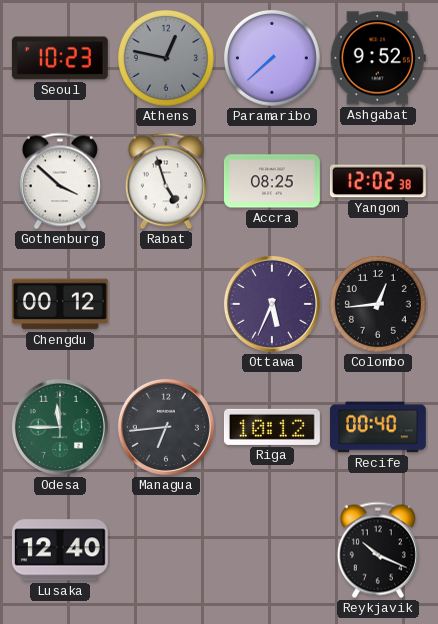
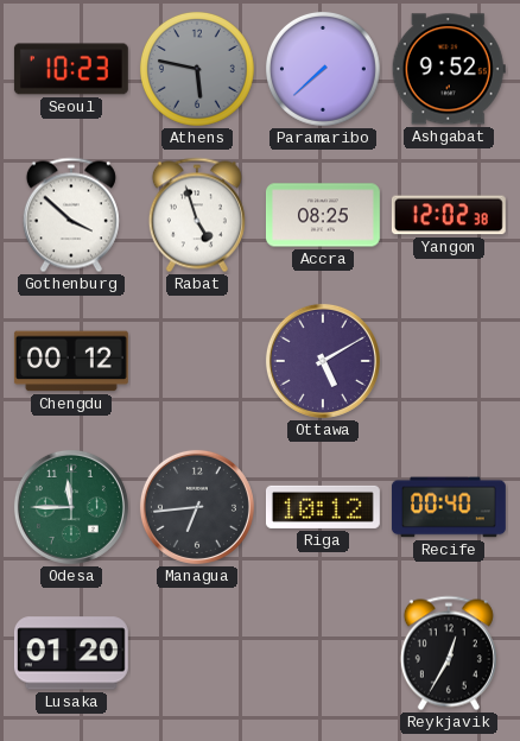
Athens: 12:47 -> 5:47
Ottawa: 5:34 -> 5:10
Colombo: 12:44 -> none
Lusaka: 12:40 -> 01:20
Reykjavik: 10:19 -> 12:35
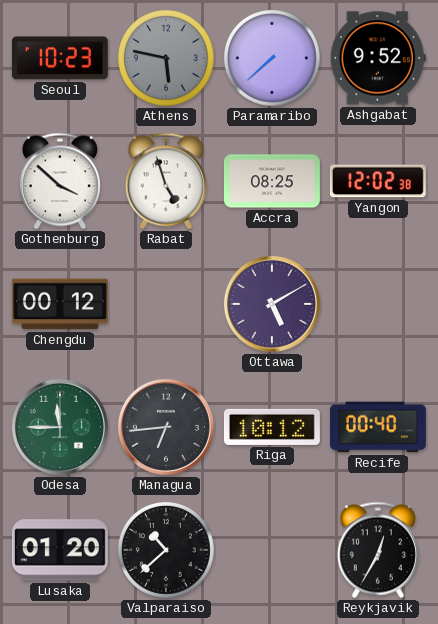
Valparaiso: none -> 10:38
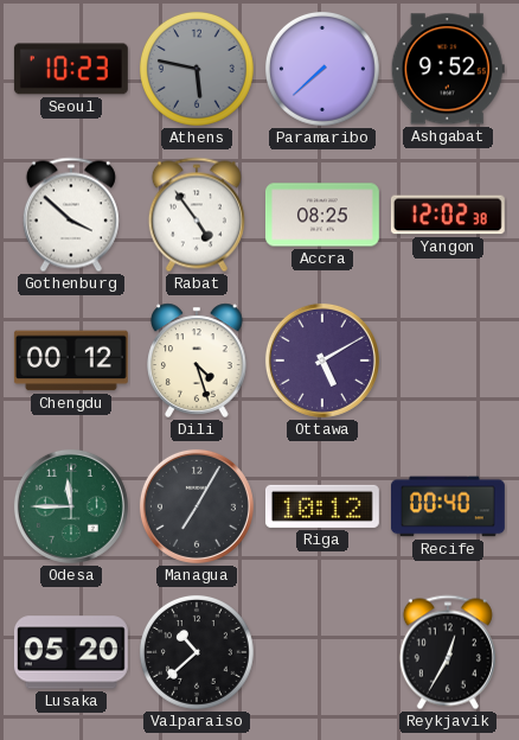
Rabat: 4:57 -> 4:54
Dili: none -> 4:27
Managua: 6:44 -> 7:05
Lusaka: 01:20 -> 05:20
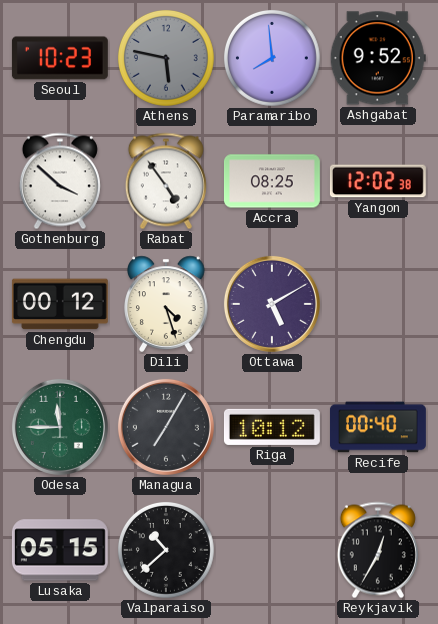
Paramaribo: 7:38 -> 7:59
Lusaka: 05:20 -> 05:15
